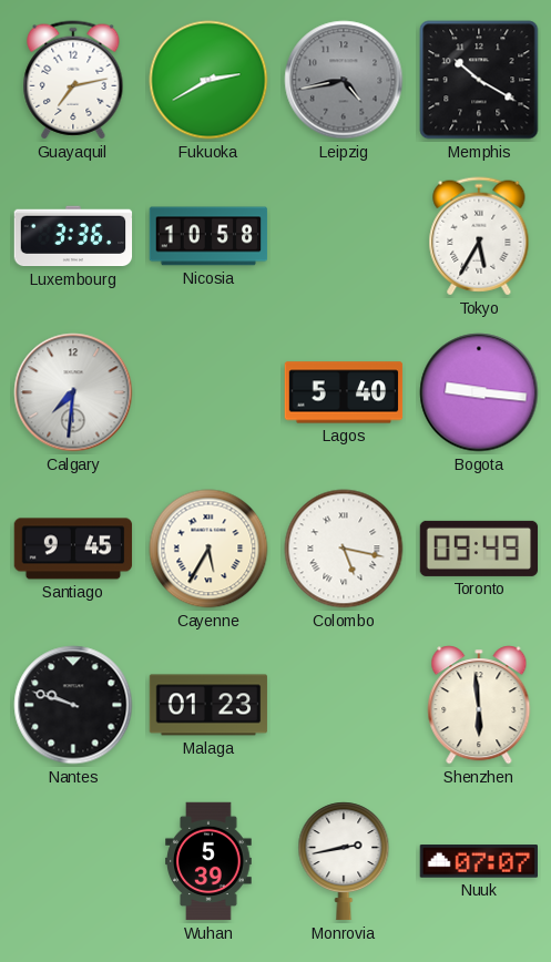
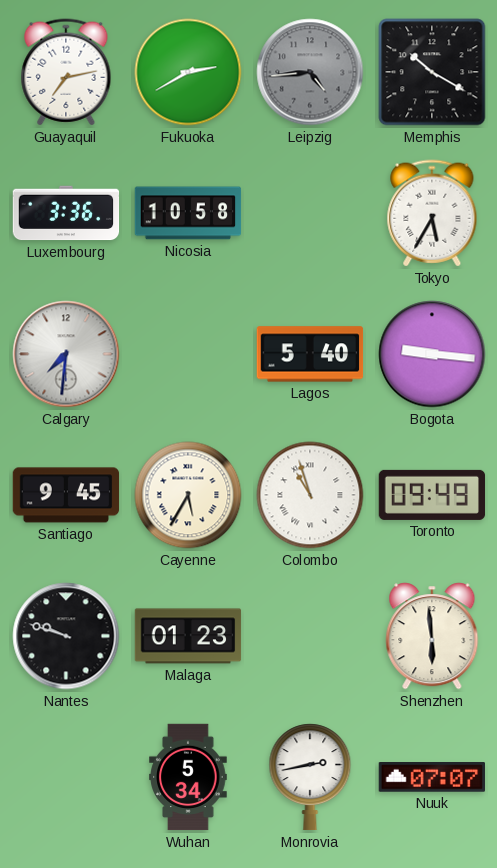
Leipzig: 4:43 -> 4:44
Colombo: 5:17 -> 10:57
Wuhan: 5:39 -> 5:34
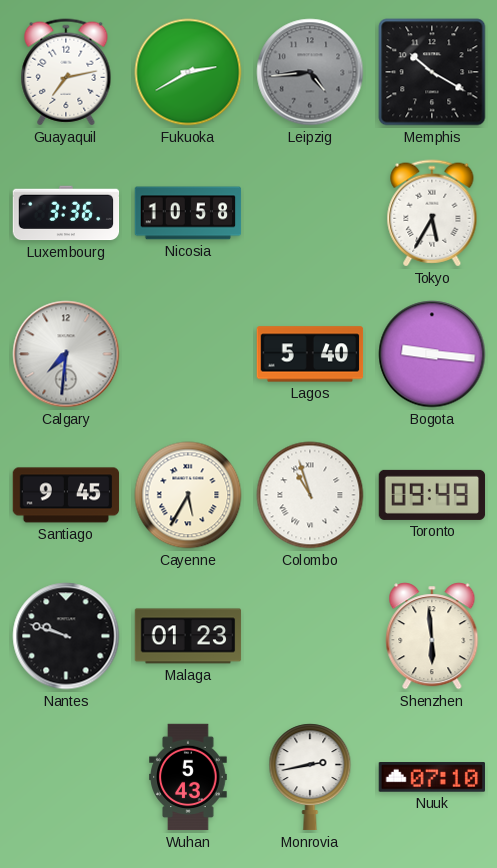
Wuhan: 5:34 -> 5:43
Nuuk: 07:07 -> 07:10
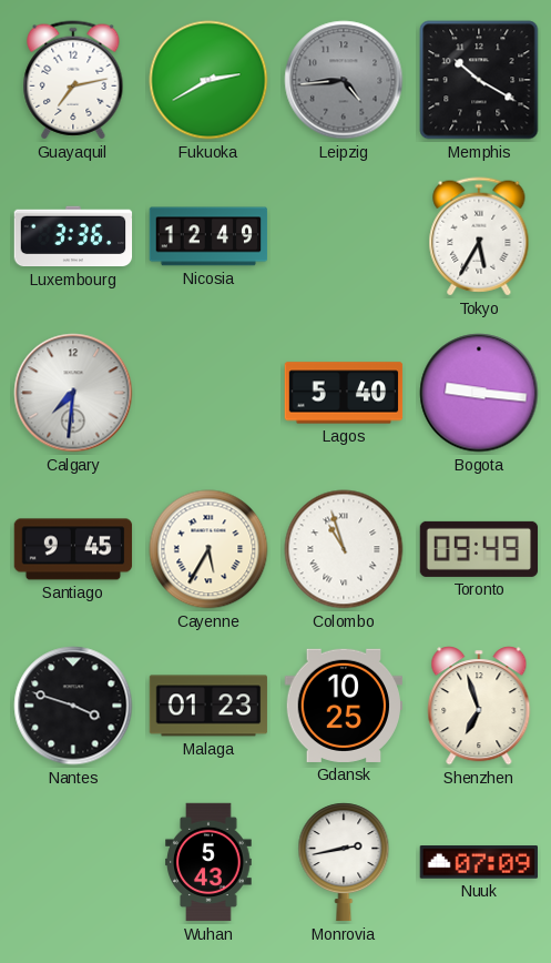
Nicosia: 10:58 -> 12:49
Nantes: 9:48 -> 3:48
Gdansk: none -> 10:25
Shenzhen: 5:59 -> 6:57
Nuuk: 07:10 -> 07:09
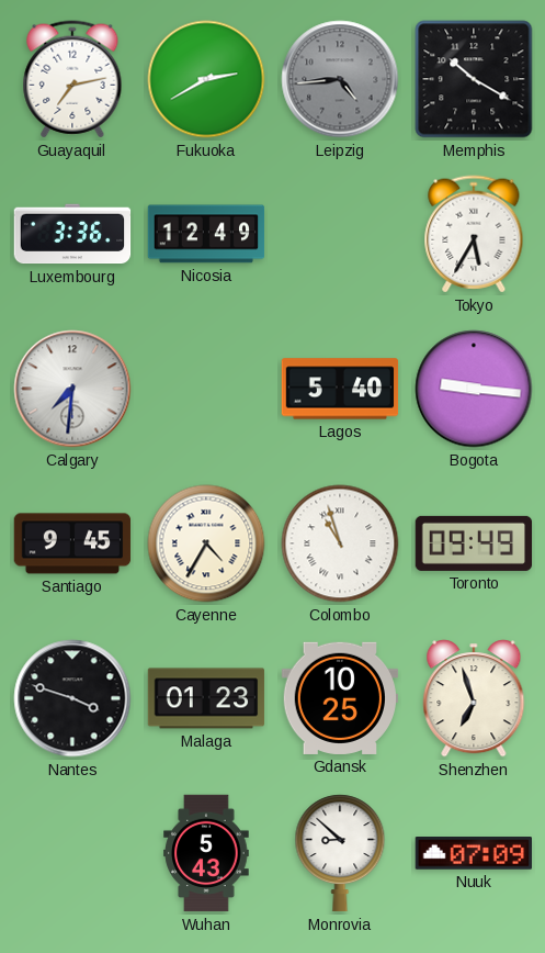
Cayenne: 5:35 -> 4:35
Monrovia: 2:43 -> 8:52
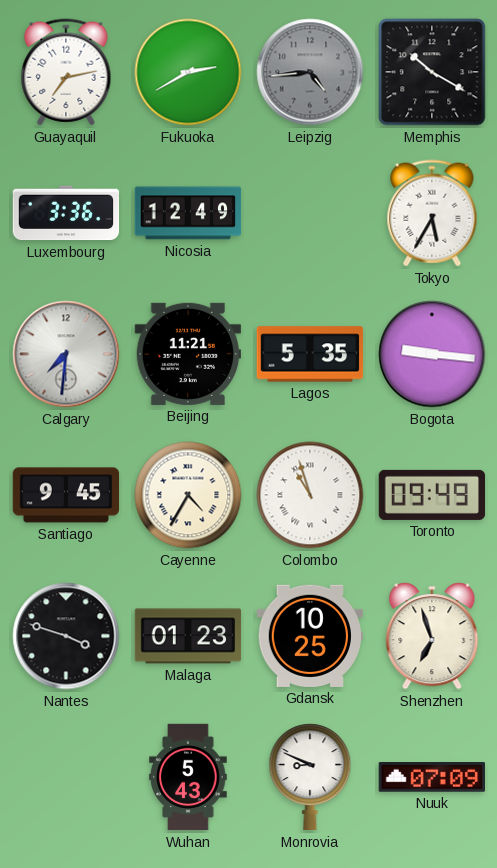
Beijing: none -> 11:21
Lagos: 5:40 -> 5:35
Monrovia: 8:52 -> 8:49
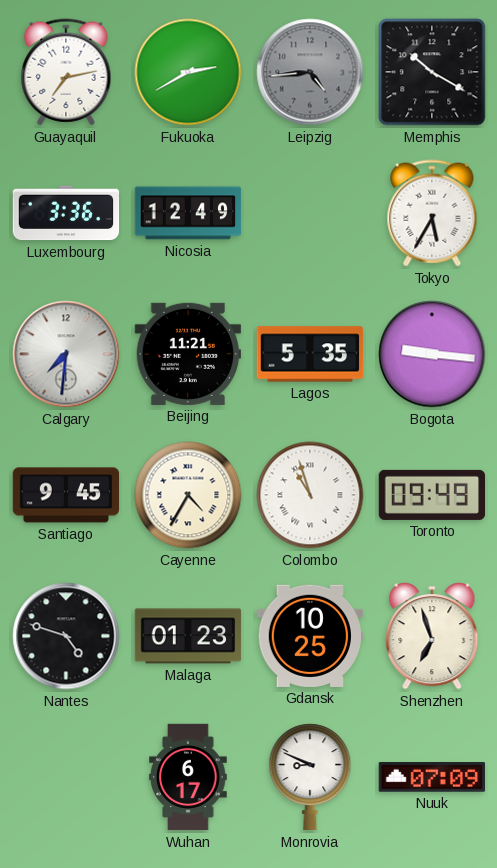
Nantes: 3:48 -> 4:48
Wuhan: 5:43 -> 6:17
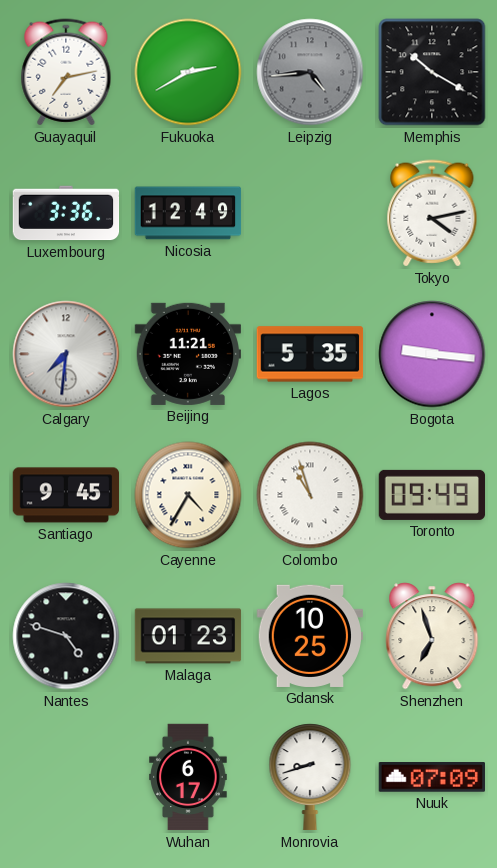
Tokyo: 5:35 -> 4:13
Monrovia: 8:49 -> 8:42
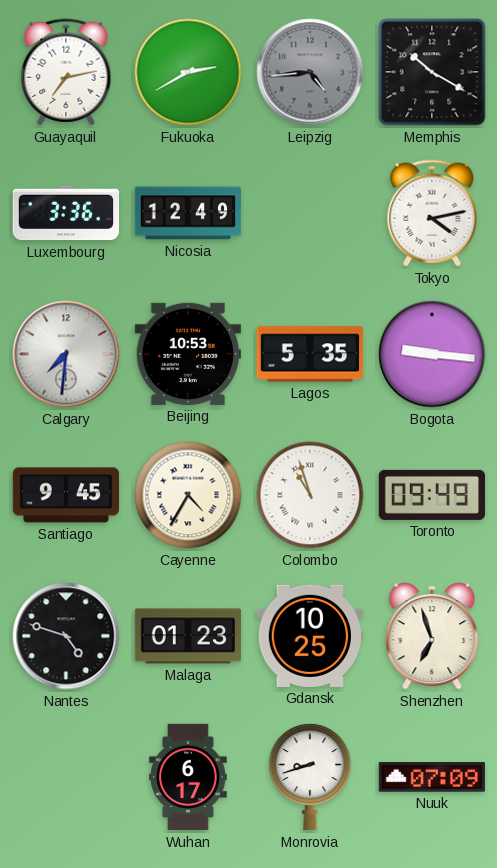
Beijing: 11:21 -> 10:53
